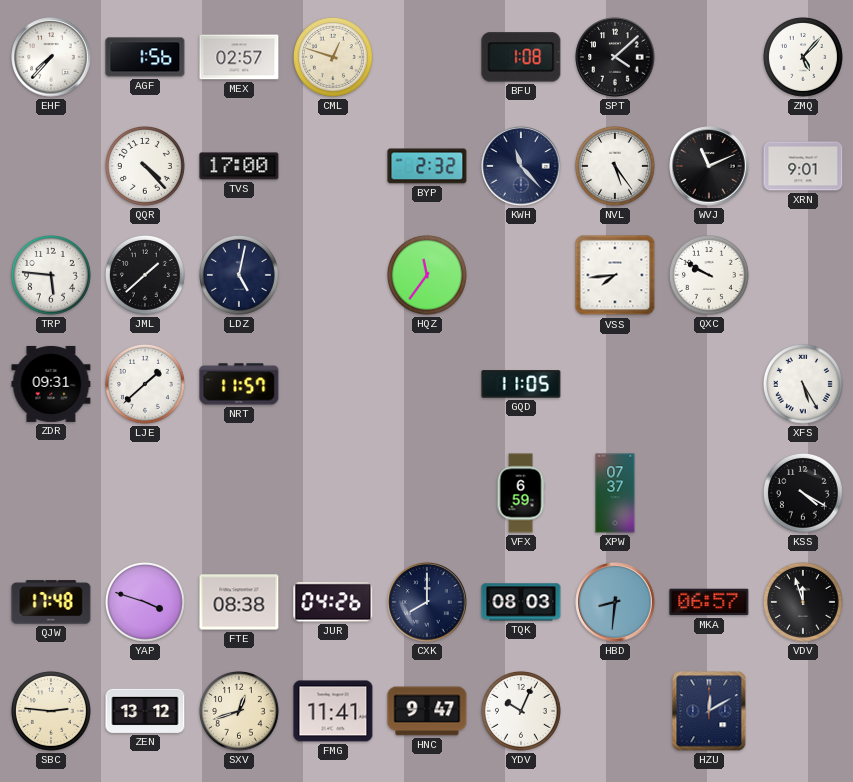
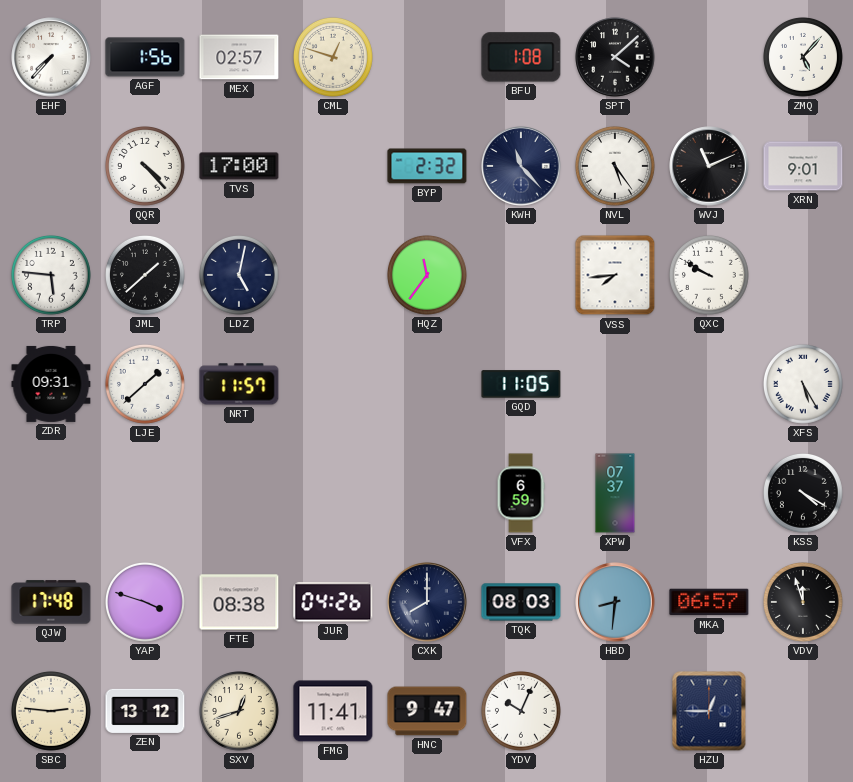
HZU: 12:10 -> 12:45
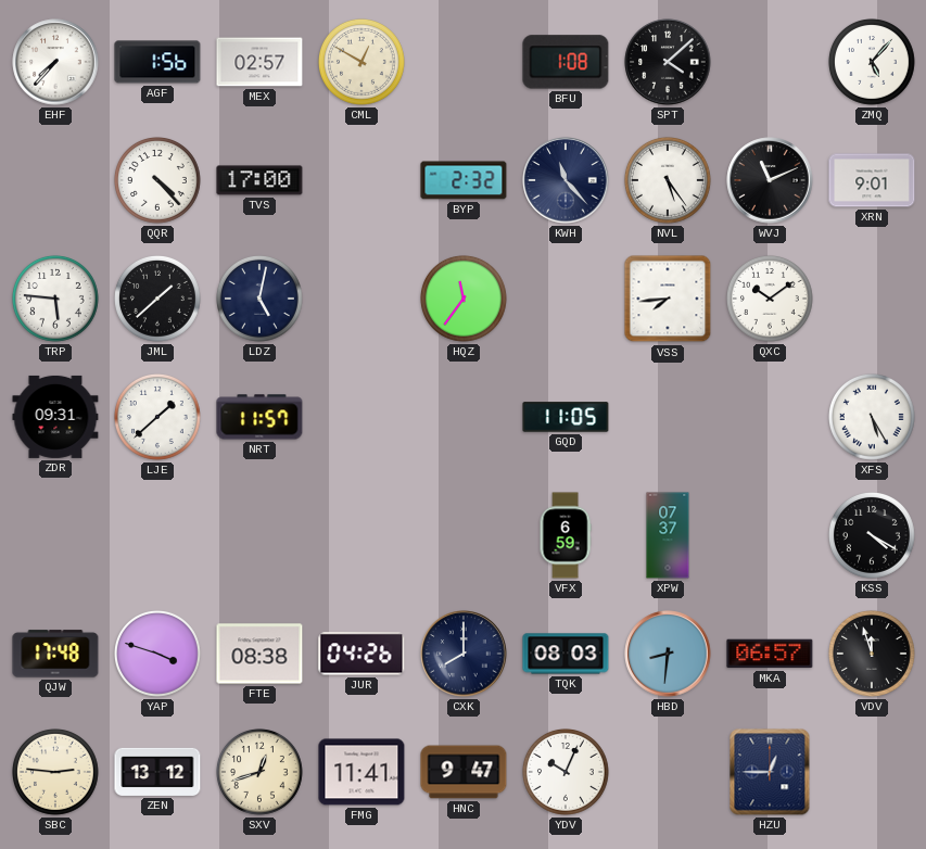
CML: 12:48 -> 12:50
QXC: 9:50 -> 10:09
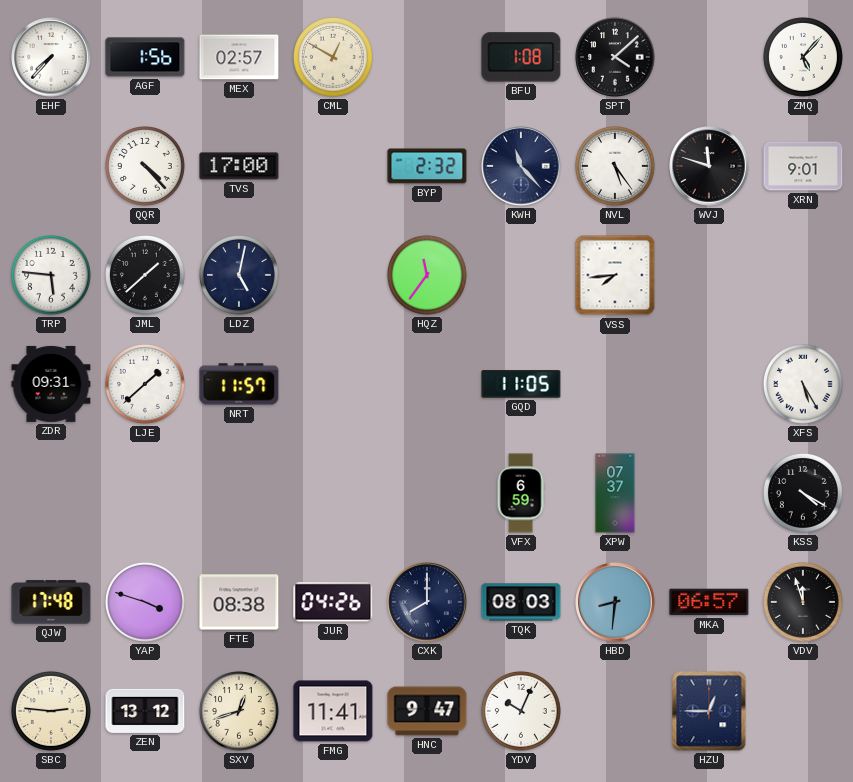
WVJ: 11:11 -> 11:48
QXC: 10:09 -> none
